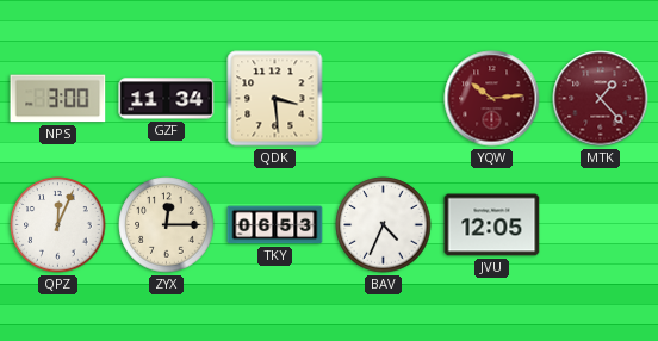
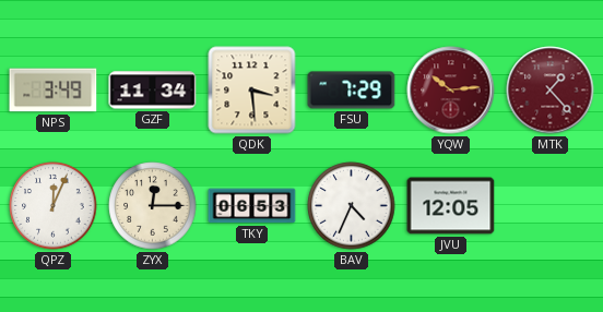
NPS: 3:00 -> 3:49
FSU: none -> 7:29
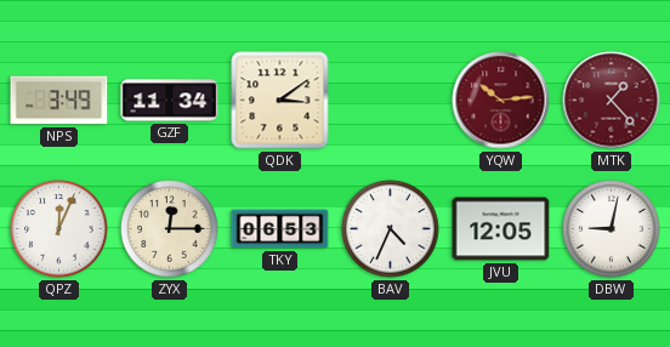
QDK: 3:29 -> 3:09
FSU: 7:29 -> none
DBW: none -> 9:02
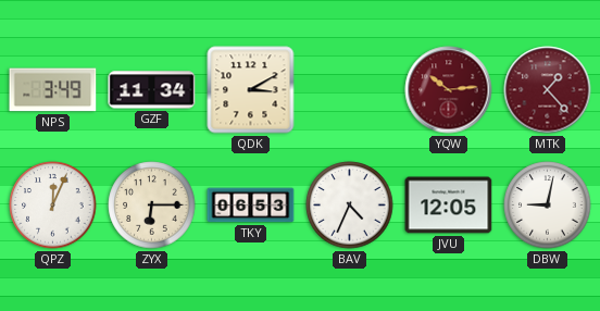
QDK: 3:09 -> 3:10
ZYX: 12:15 -> 6:15
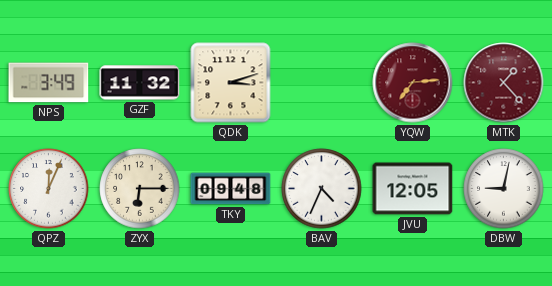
GZF: 11:34 -> 11:32
QDK: 3:10 -> 3:12
YQW: 10:14 -> 7:14
TKY: 06:53 -> 09:48
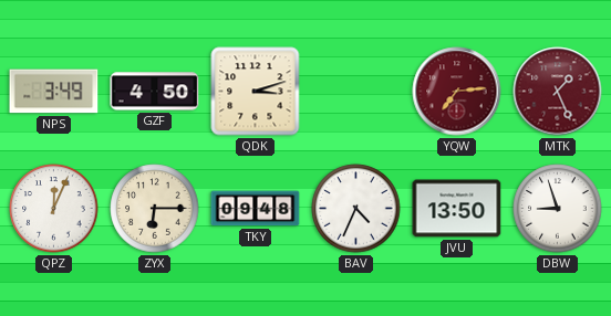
GZF: 11:32 -> 4:50
MTK: 1:23 -> 1:26
JVU: 12:05 -> 13:50
DBW: 9:02 -> 8:57
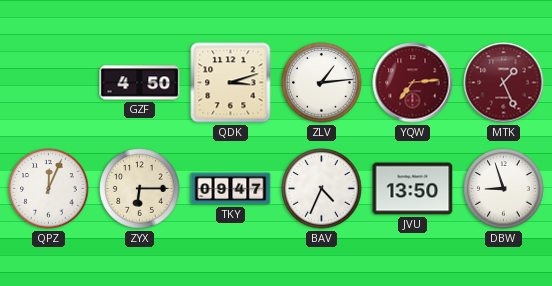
NPS: 3:49 -> none
ZLV: none -> 1:14
TKY: 09:48 -> 09:47
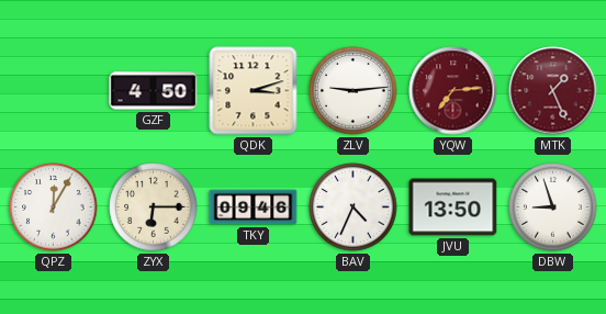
ZLV: 1:14 -> 9:14
QPZ: 12:04 -> 12:05
TKY: 09:47 -> 09:46
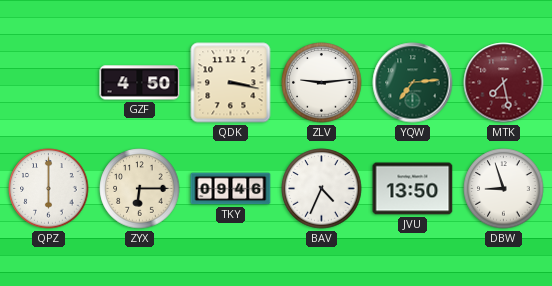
QDK: 3:12 -> 3:17
YQW dial: burgundy -> green
MTK: 1:26 -> 7:28
QPZ: 12:05 -> 6:00
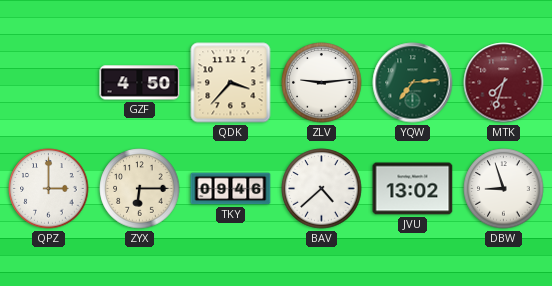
QDK: 3:17 -> 3:37
MTK: 7:28 -> 7:33
QPZ: 6:00 -> 3:00
BAV: 4:34 -> 4:38
JVU: 13:50 -> 13:02
